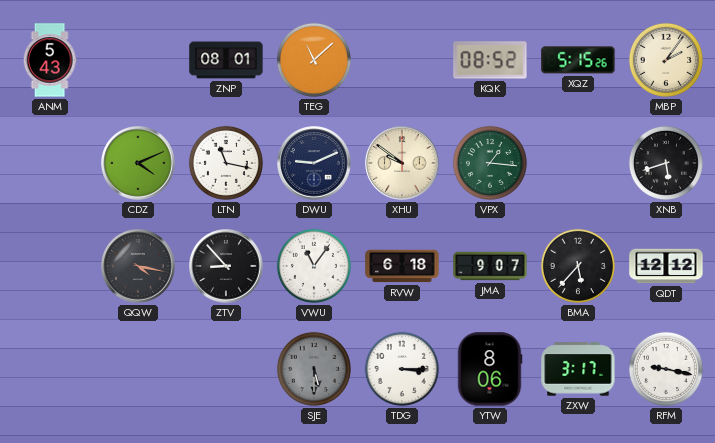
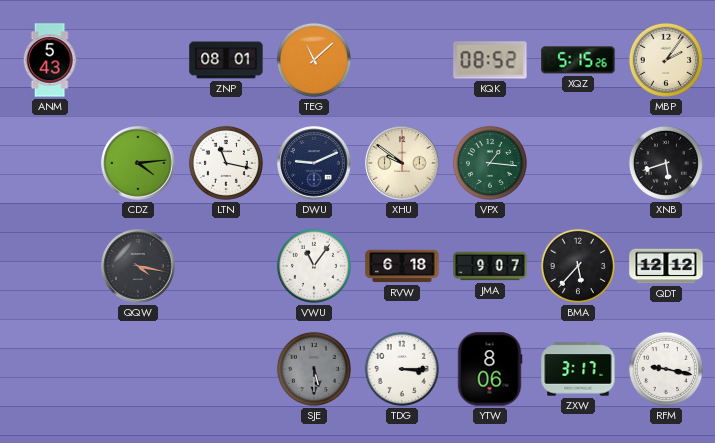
CDZ: 4:11 -> 4:14
ZTV: 8:53 -> none
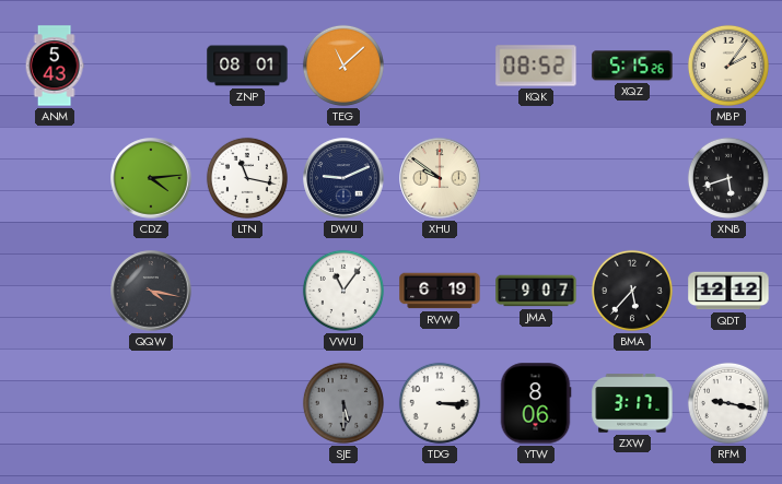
VPX: 1:16 -> none
RVW: 6:18 -> 6:19
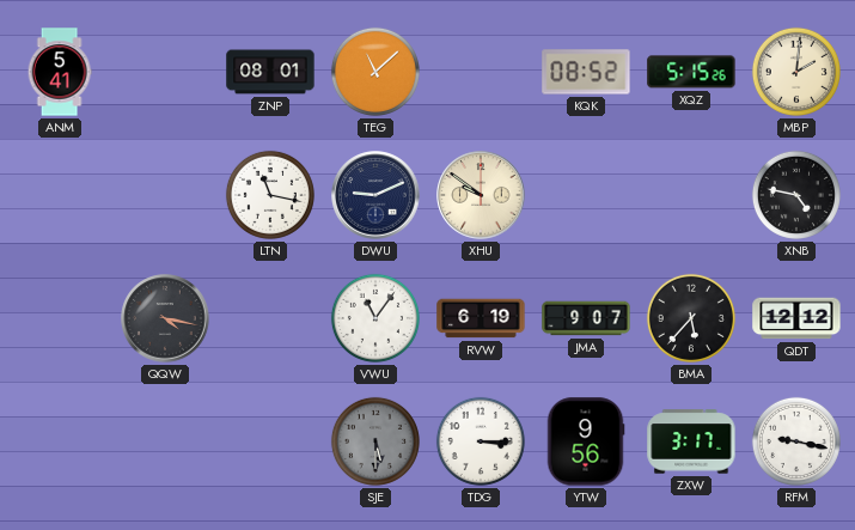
ANM: 5:43 -> 5:41
MBP: 2:06 -> 2:01
CDZ: 4:14 -> none
XNB: 5:42 -> 4:47
YTW: 8:06 -> 9:56
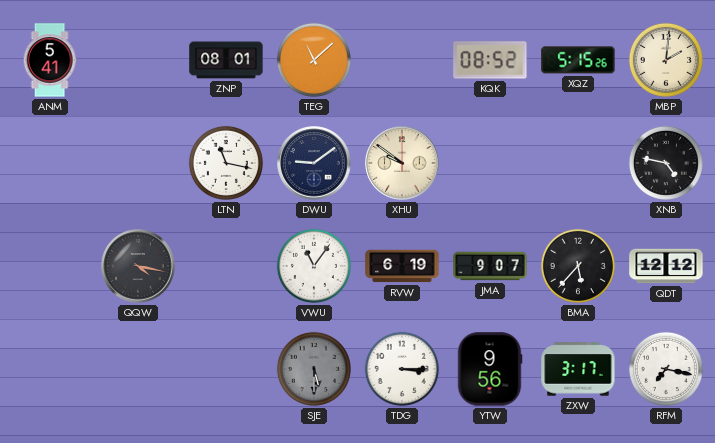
DWU: 9:11 -> 9:09
RFM: 9:17 -> 7:17
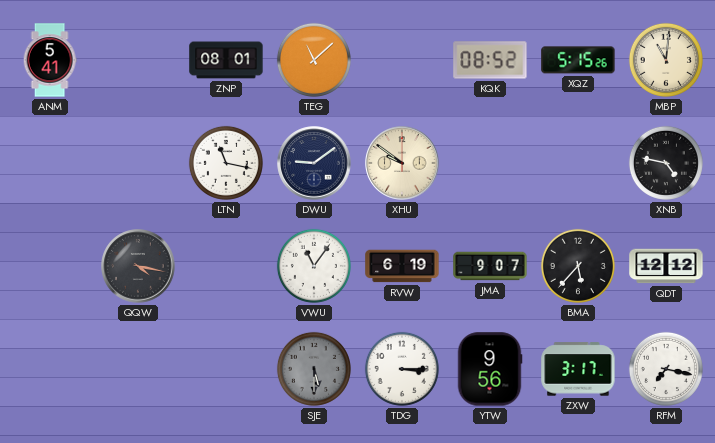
MBP: 2:01 -> 11:01
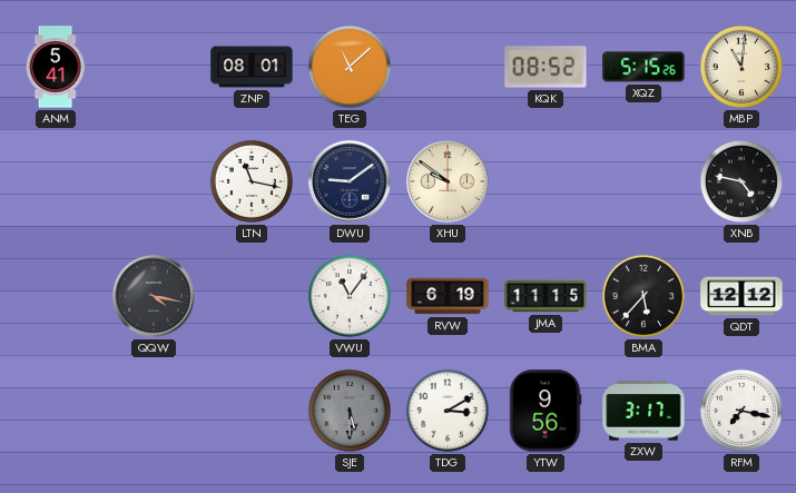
JMA: 9:07 -> 11:15
TDG: 3:15 -> 3:10
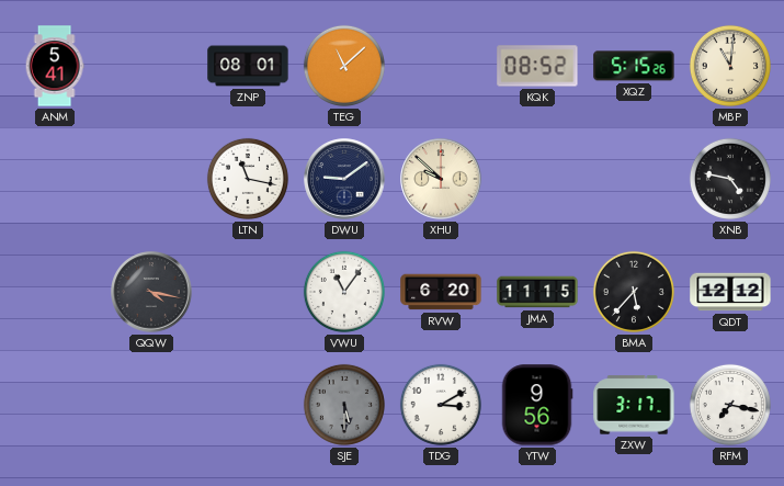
XHU: 9:51 -> 9:52
RVW: 6:19 -> 6:20
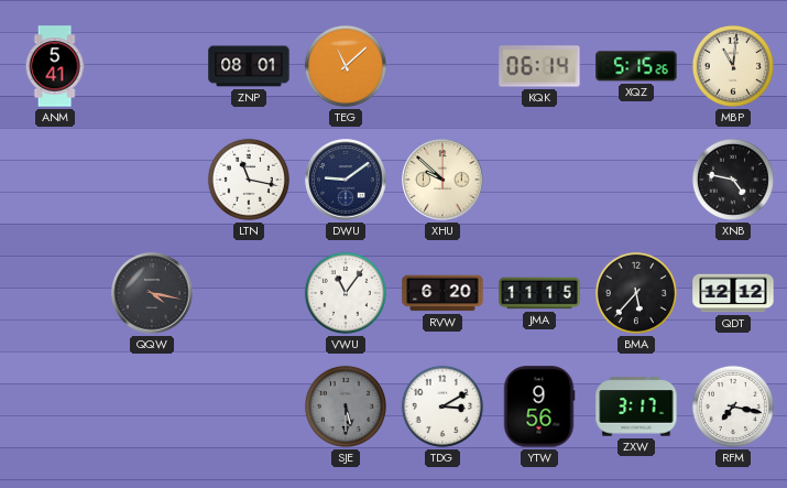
KQK: 08:52 -> 06:14
